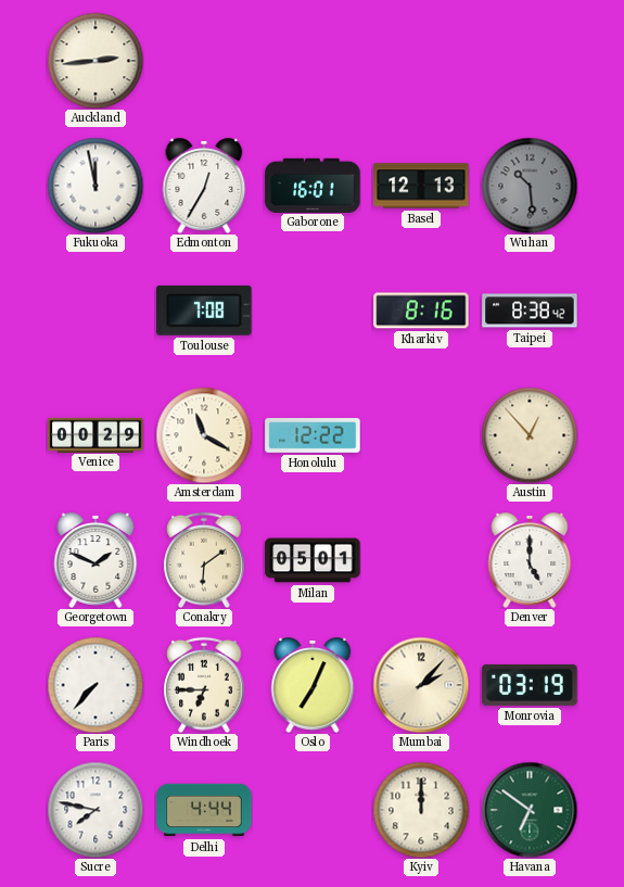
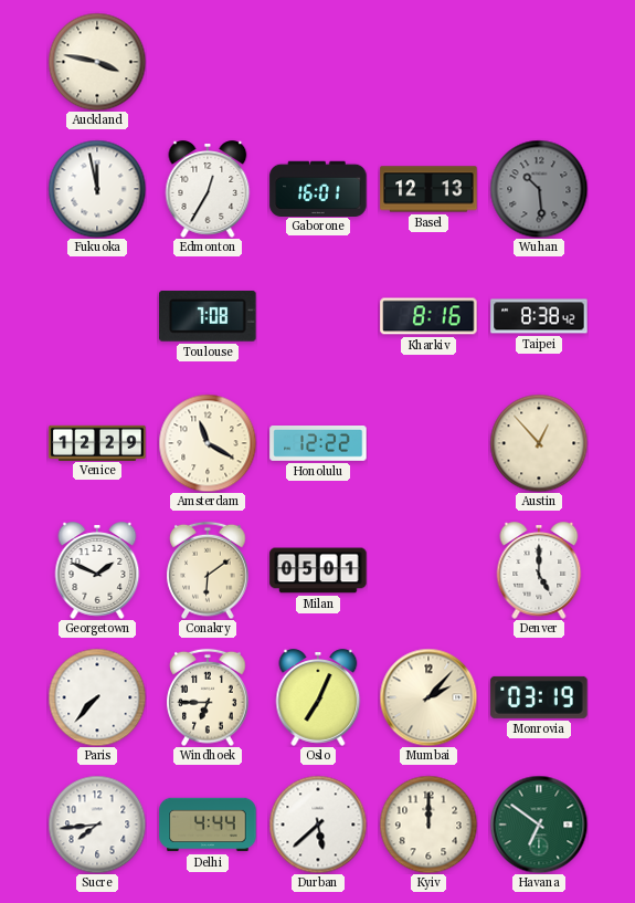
Auckland: 2:44 -> 3:47
Venice: 00:29 -> 12:29
Sucre: 7:47 -> 7:44
Durban: none -> 5:38
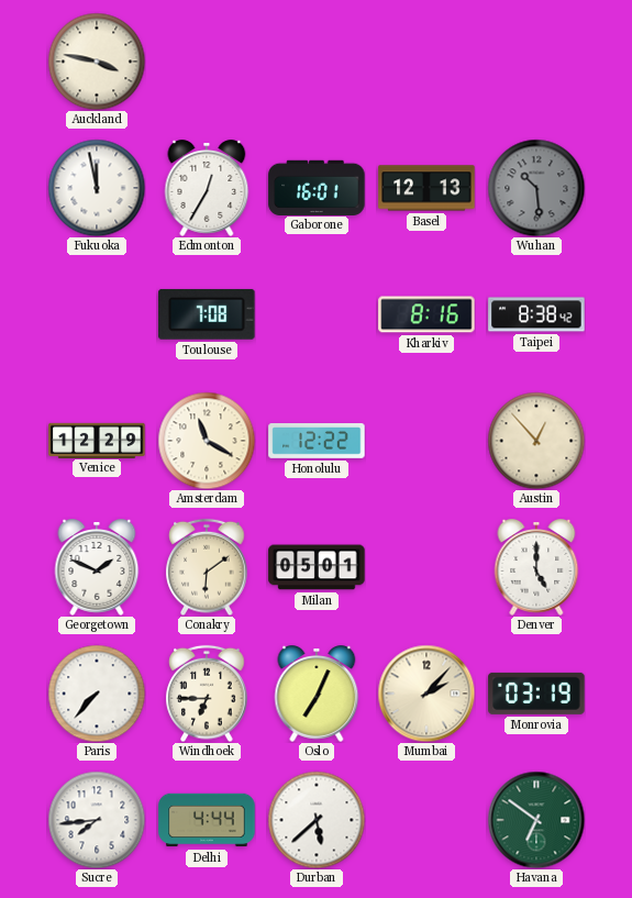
Kyiv: 12:00 -> none
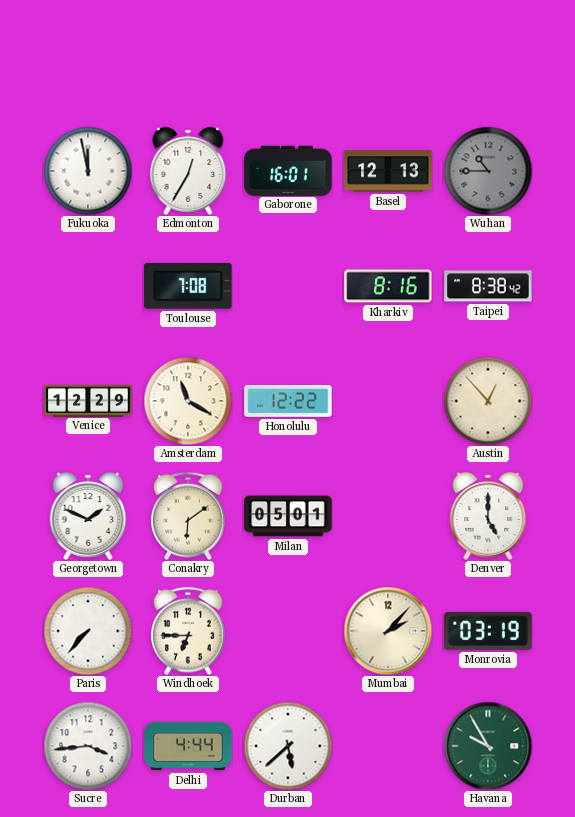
Auckland: 3:47 -> none
Wuhan: 10:29 -> 10:45
Oslo: 7:04 -> none
Sucre: 7:44 -> 3:44
Havana: 6:51 -> 9:55
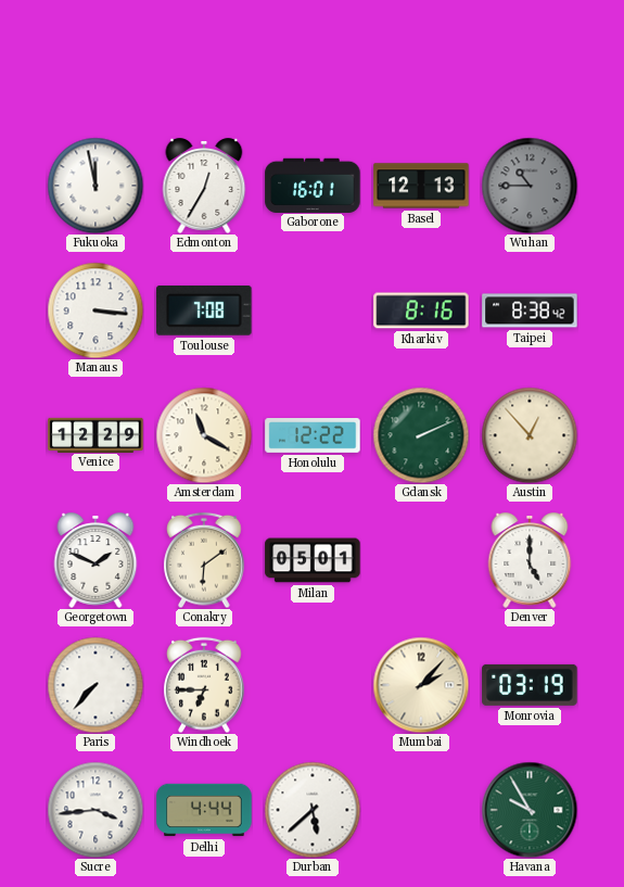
Manaus: none -> 3:16
Gdansk: none -> 2:11
